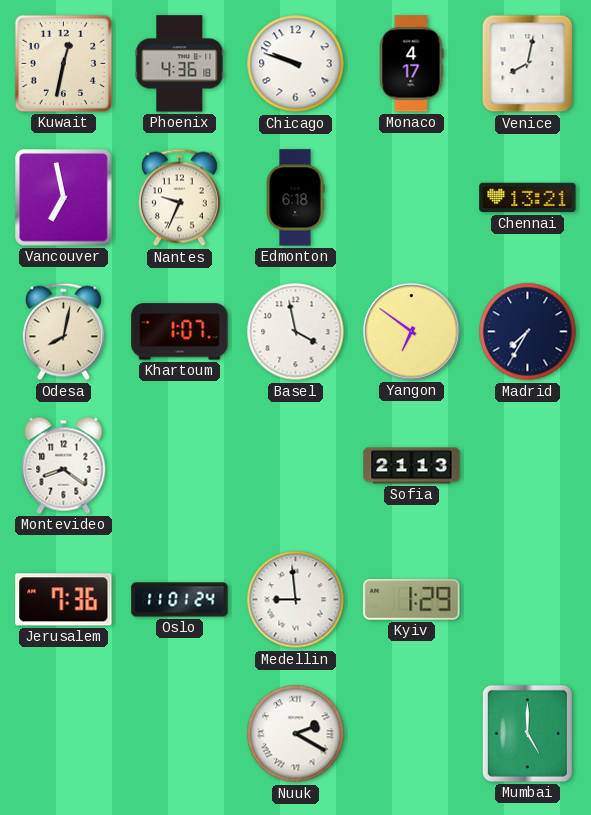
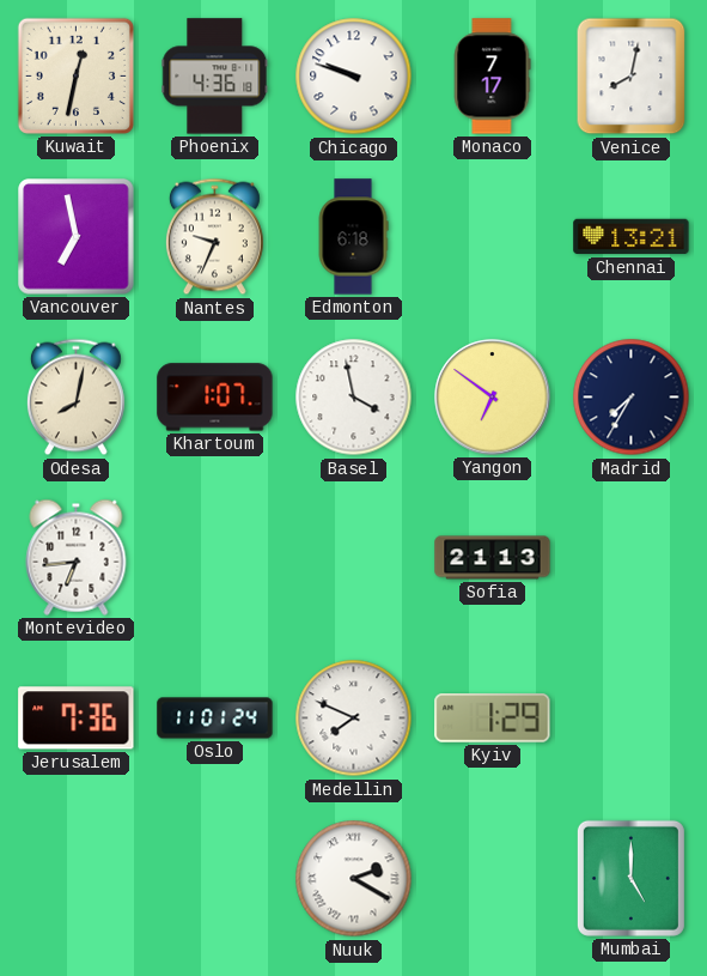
Monaco: 4:17 -> 7:17
Montevideo: 8:21 -> 6:44
Medellin: 8:59 -> 7:49
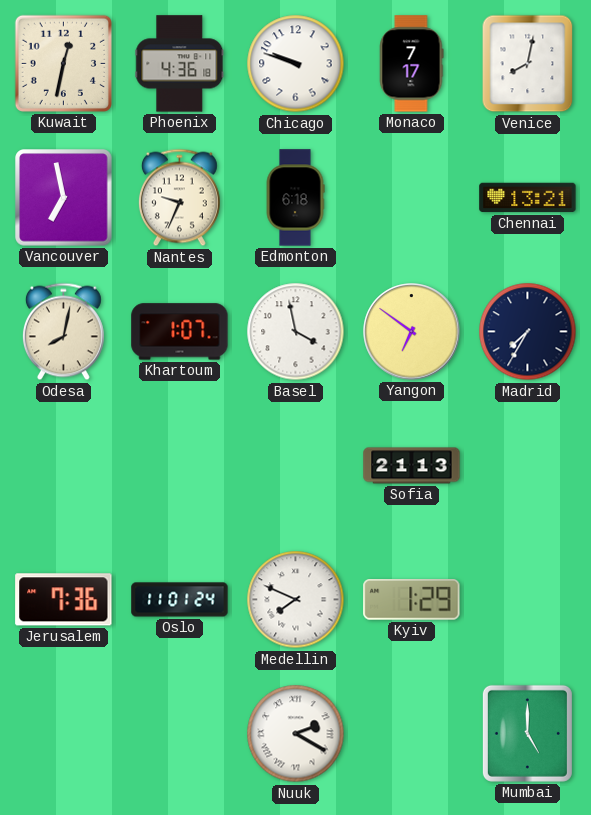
Montevideo: 6:44 -> none
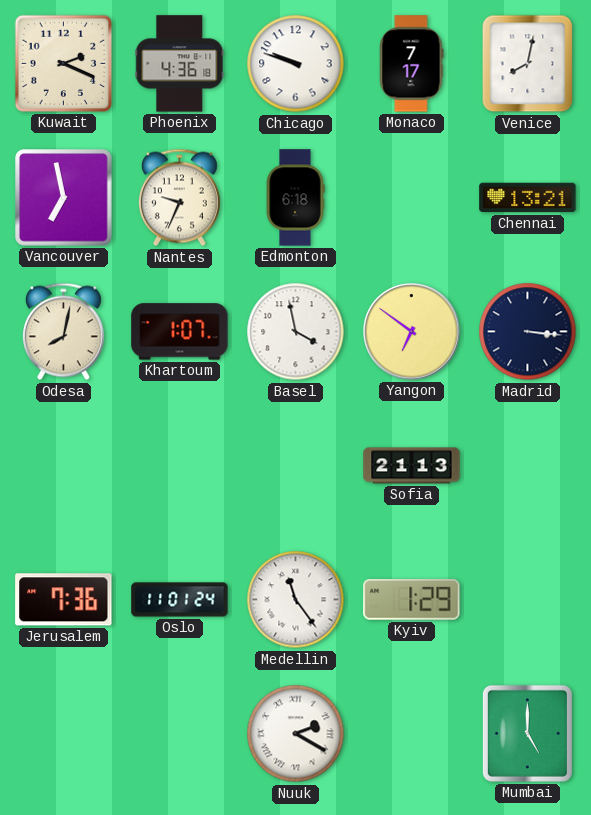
Kuwait: 12:32 -> 2:19
Madrid: 7:35 -> 3:16
Medellin: 7:49 -> 11:24
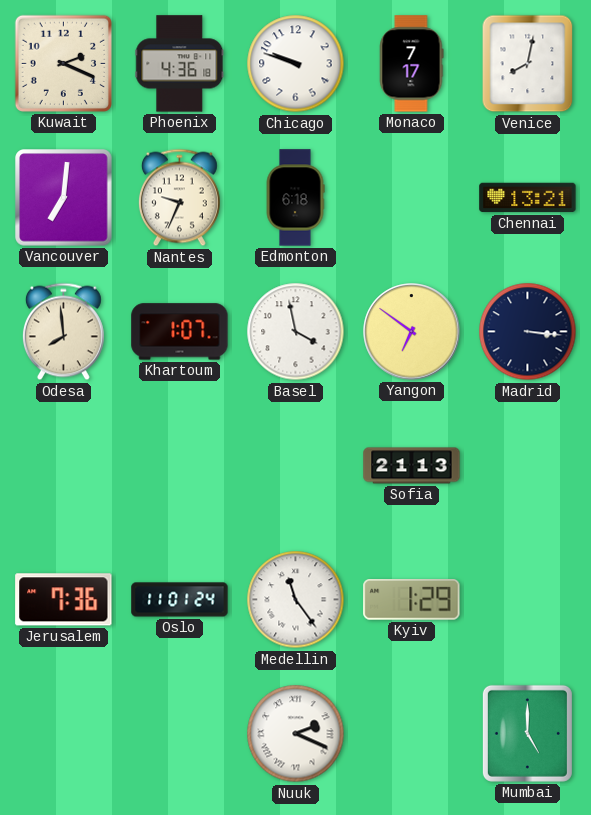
Vancouver: 6:58 -> 7:01
Odesa: 8:02 -> 7:59
Nuuk: 2:20 -> 2:19
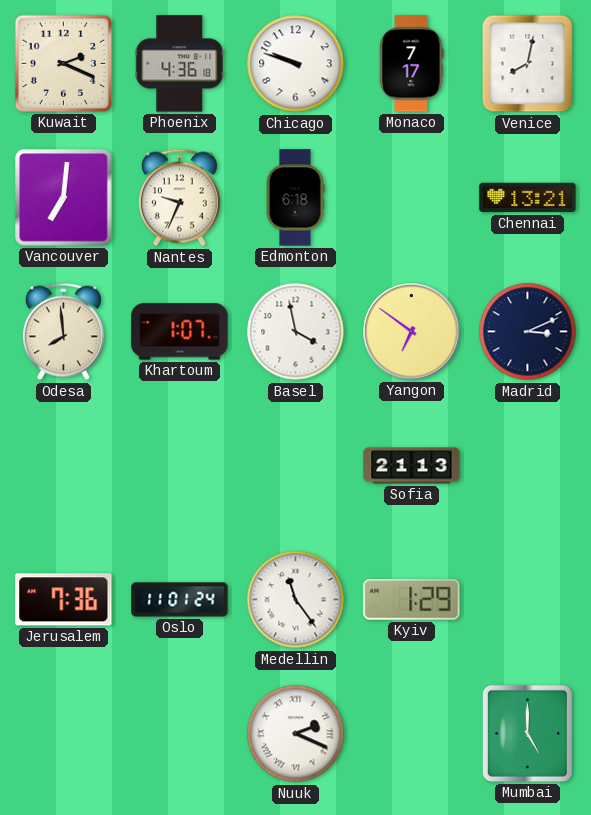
Madrid: 3:16 -> 3:11
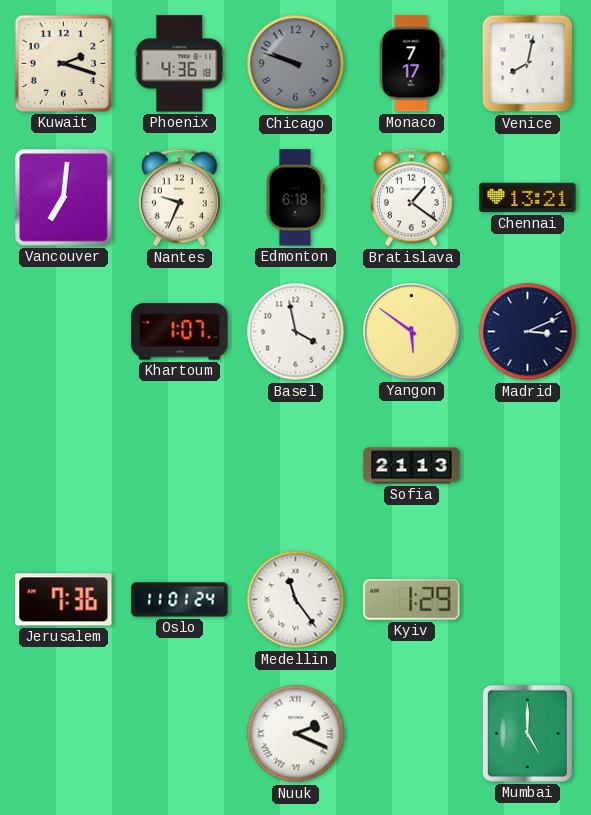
Kuwait: 2:19 -> 2:18
Chicago dial: white -> grey
Bratislava: none -> 1:21
Odesa: 7:59 -> none
Yangon: 6:51 -> 5:51
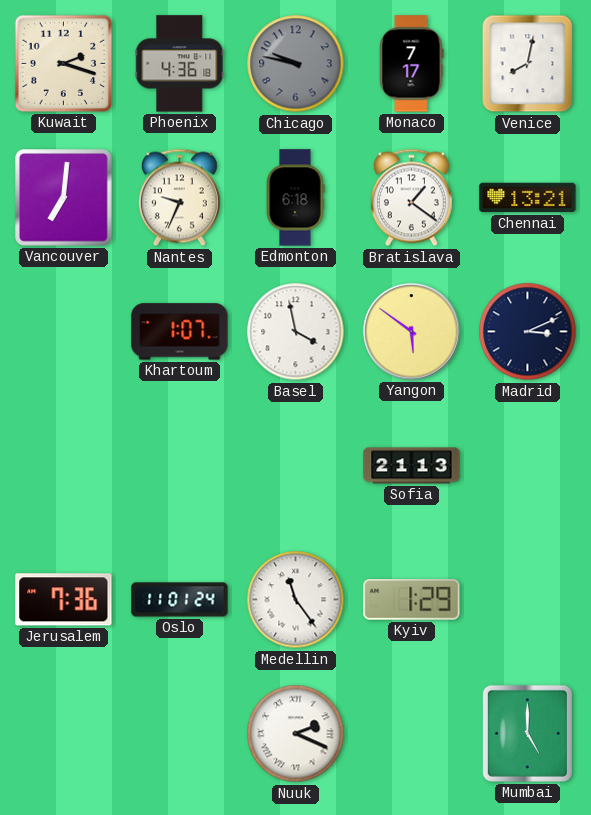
Chicago: 9:48 -> 9:47
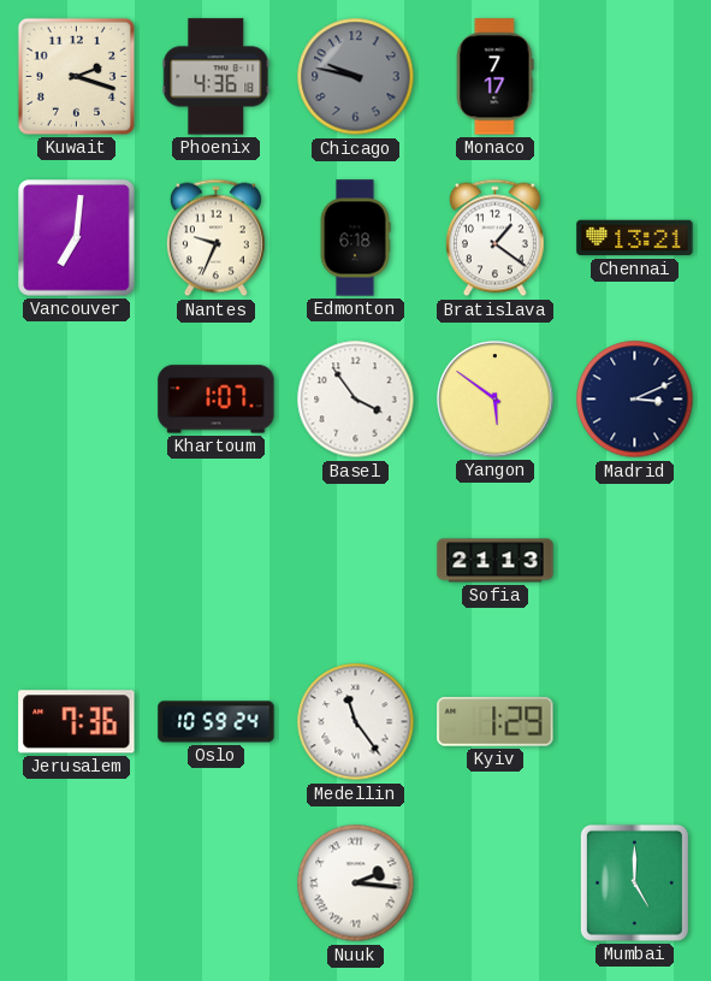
Venice: 8:02 -> none
Basel: 3:58 -> 3:54
Oslo: 11:01 -> 10:59
Nuuk: 2:19 -> 2:16
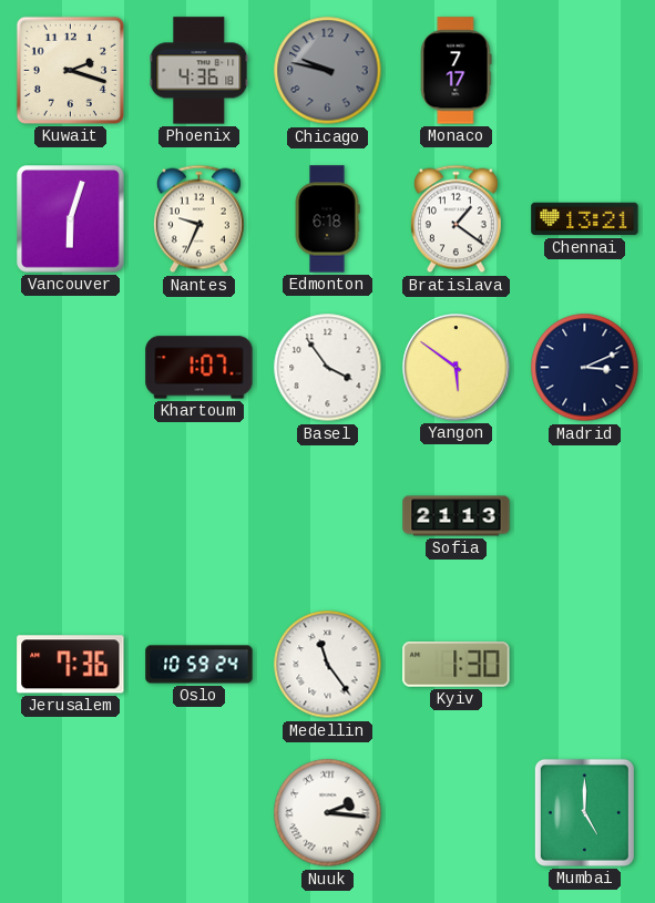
Vancouver: 7:01 -> 6:03
Kyiv: 1:29 -> 1:30
